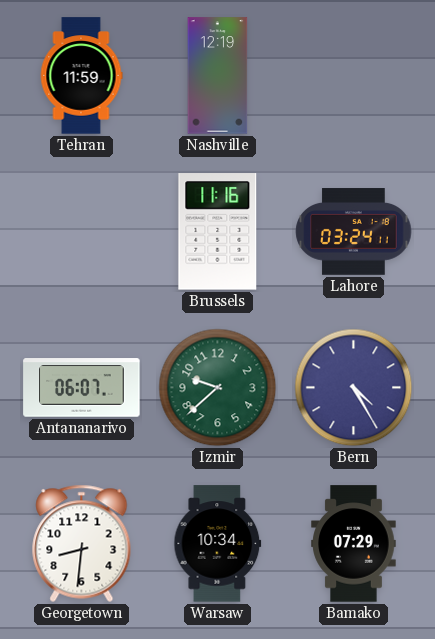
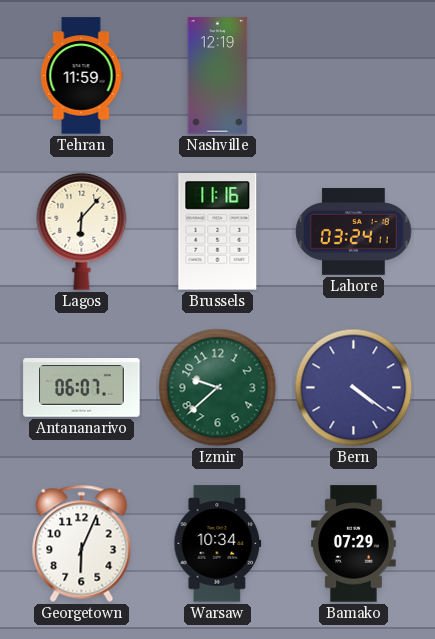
Lagos: none -> 6:07
Bern: 4:25 -> 4:21
Georgetown: 8:31 -> 6:04
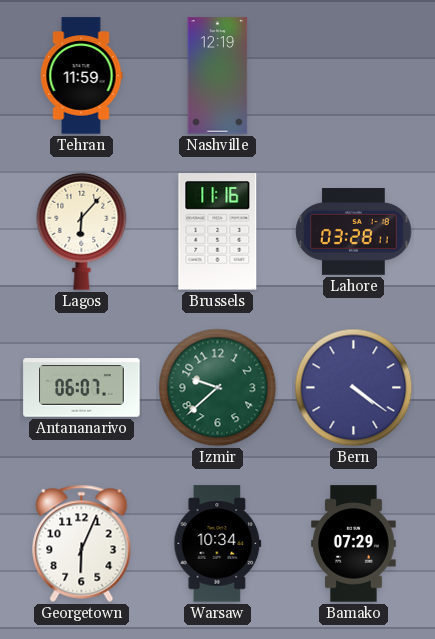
Lahore: 03:24 -> 03:28
